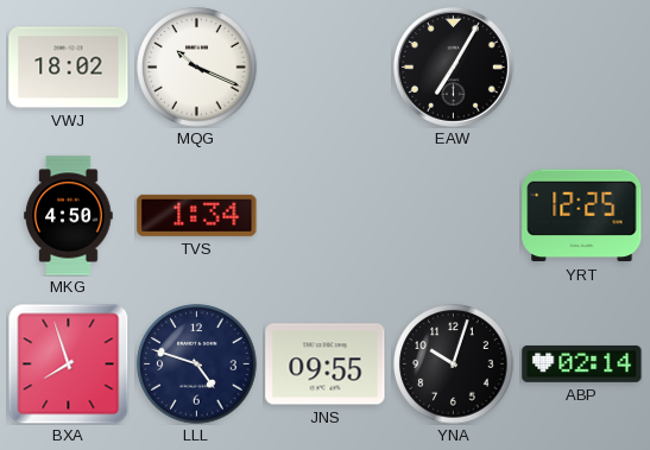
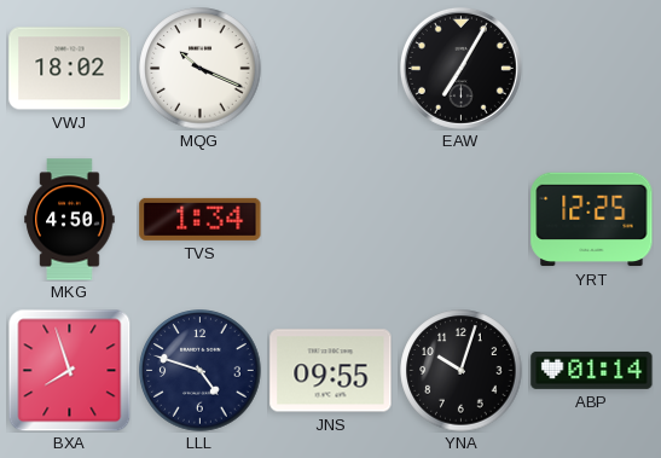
ABP: 02:14 -> 01:14
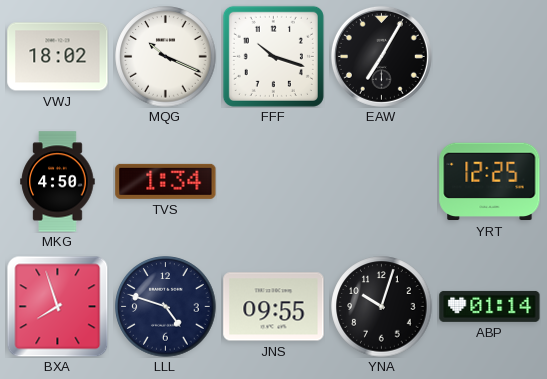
FFF: none -> 10:18
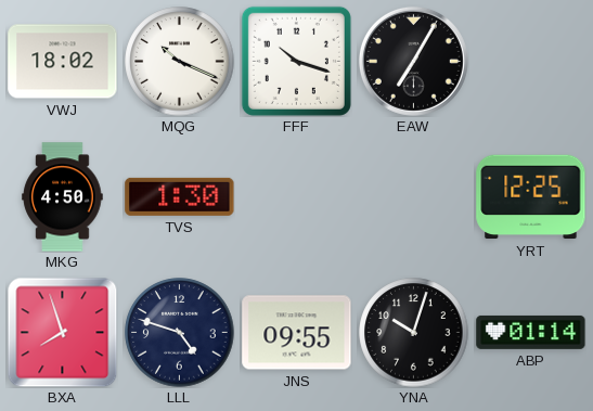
TVS: 1:34 -> 1:30
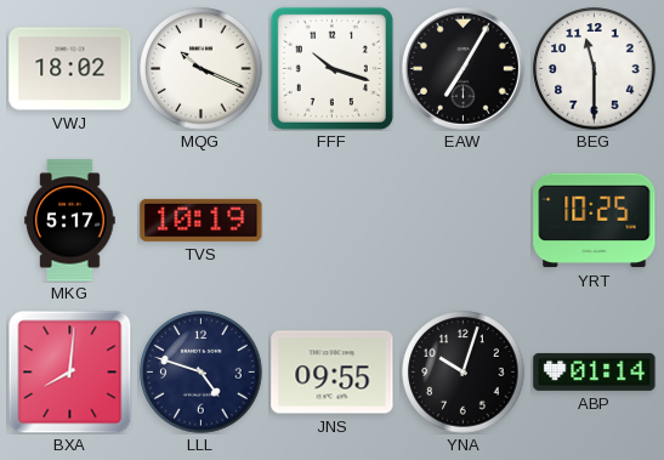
BEG: none -> 11:30
MKG: 4:50 -> 5:17
TVS: 1:30 -> 10:19
YRT: 12:25 -> 10:25
BXA: 7:57 -> 8:01
